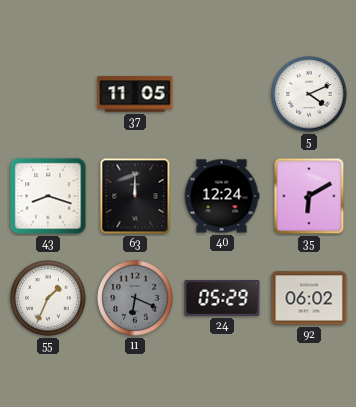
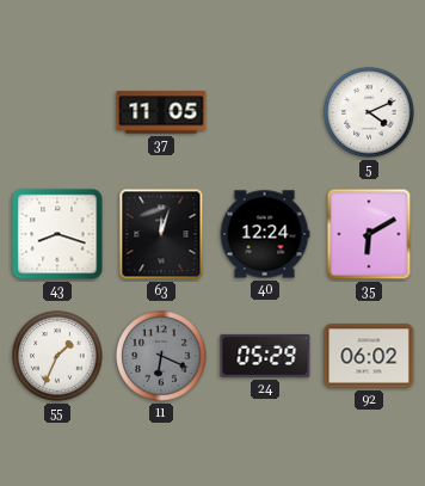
63: 12:00 -> 12:03
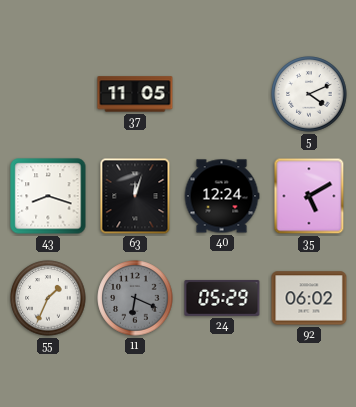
35: 6:10 -> 5:10
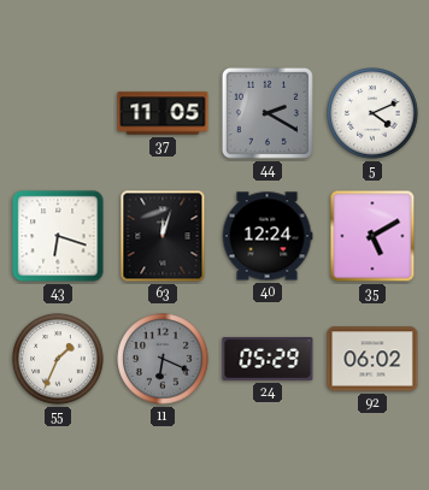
44: none -> 2:20
43: 8:18 -> 6:18
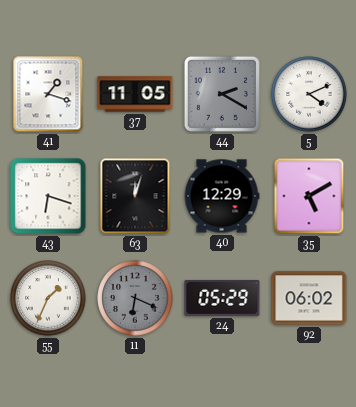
41: none -> 1:18
40: 12:24 -> 12:29
